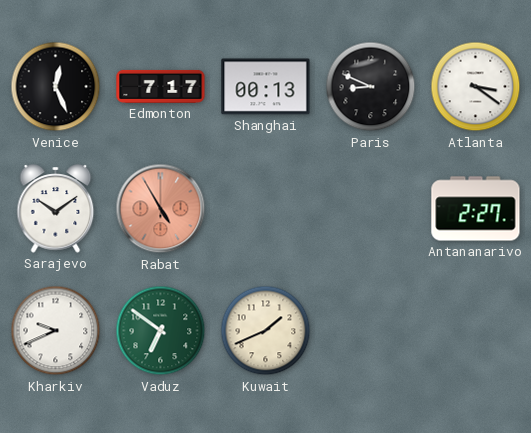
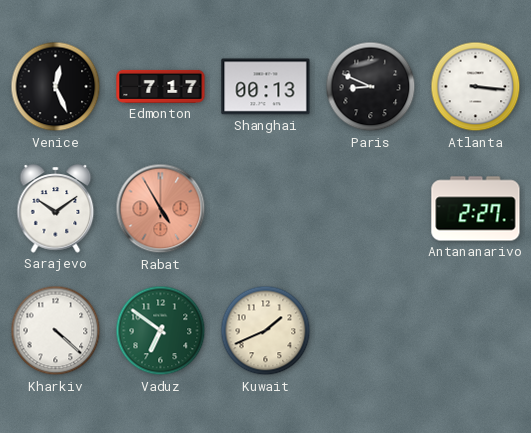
Atlanta: 3:21 -> 3:16
Kharkiv: 9:41 -> 4:22
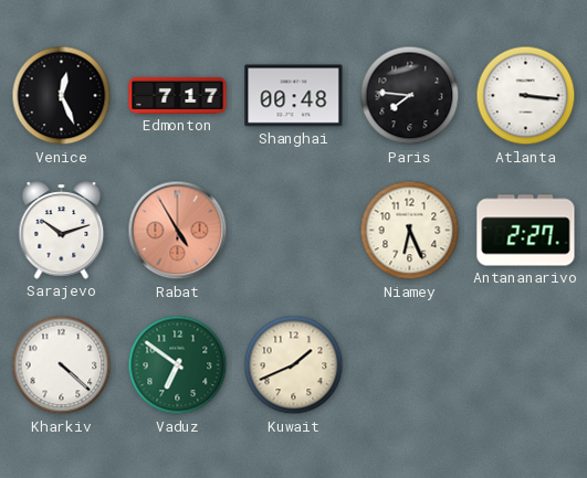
Shanghai: 00:13 -> 00:48
Paris: 8:49 -> 7:46
Sarajevo: 10:09 -> 10:12
Niamey: none -> 6:26
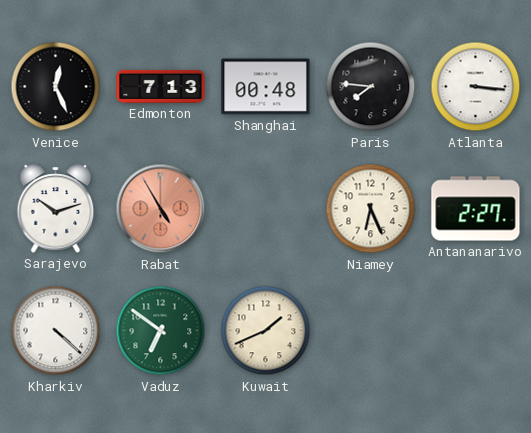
Edmonton: 7:17 -> 7:13
